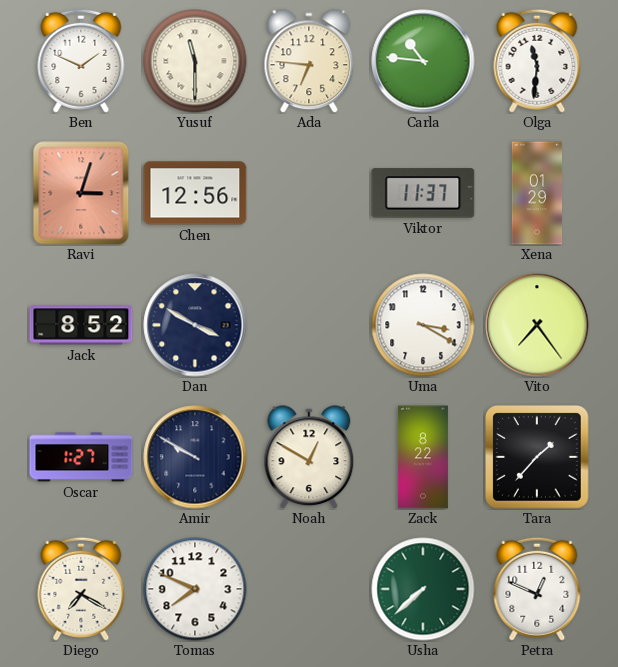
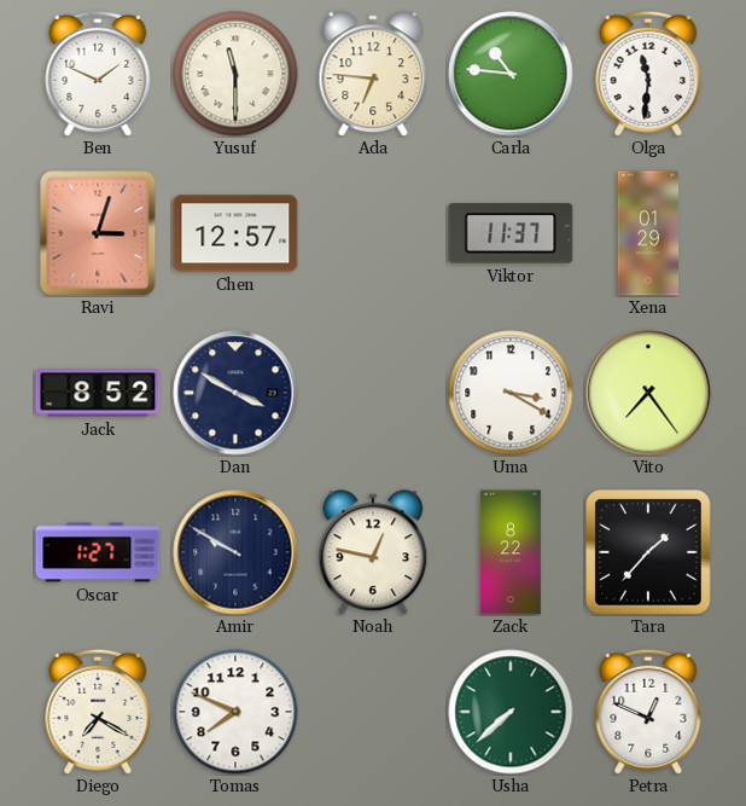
Chen: 12:56 -> 12:57
Noah: 12:50 -> 12:47
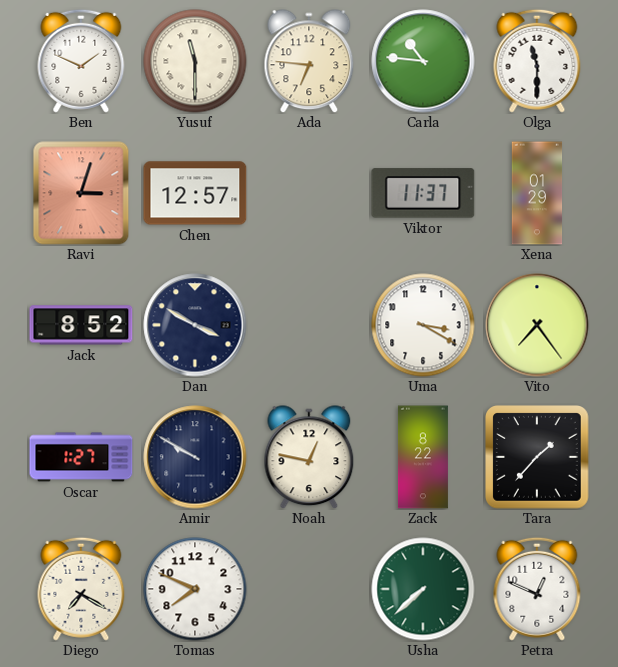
Olga: 11:31 -> 11:30
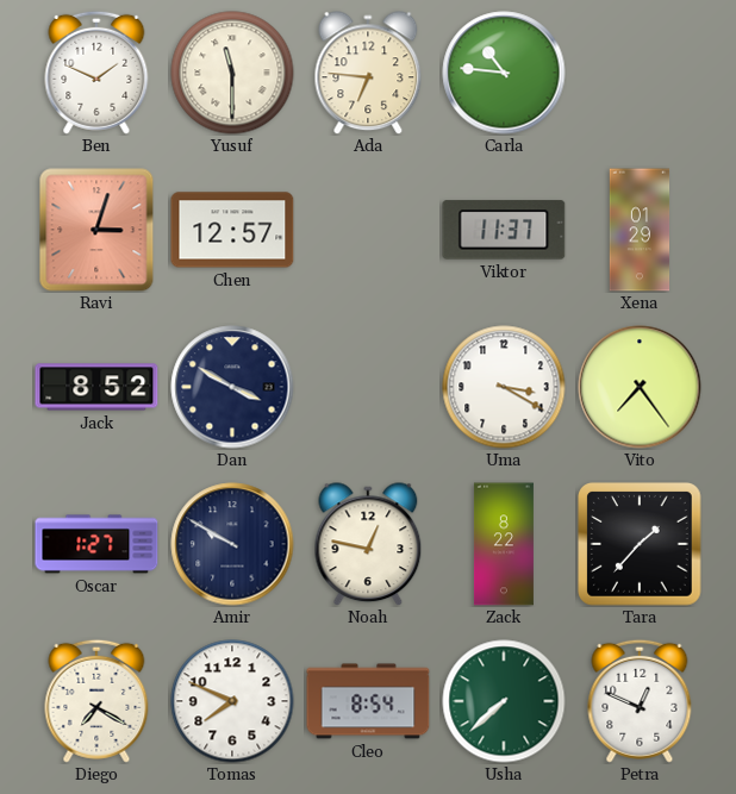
Olga: 11:30 -> none
Cleo: none -> 8:54
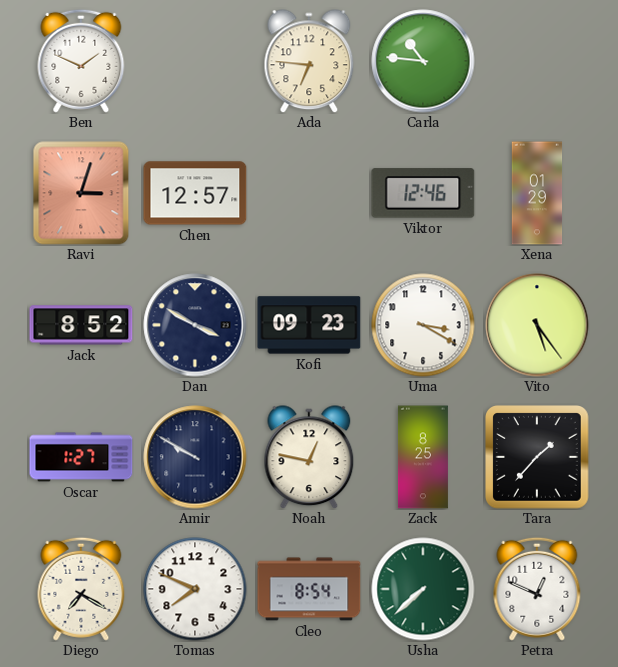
Yusuf: 11:30 -> none
Viktor: 11:37 -> 12:46
Kofi: none -> 09:23
Vito: 7:24 -> 5:24
Zack: 8:22 -> 8:25
